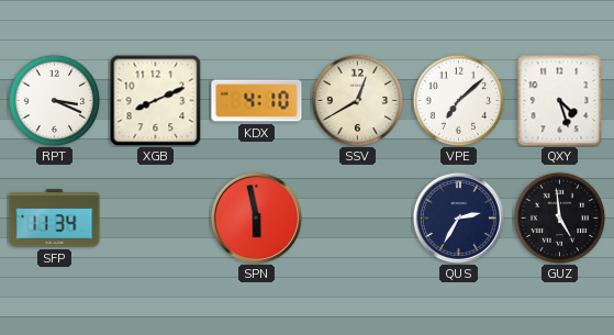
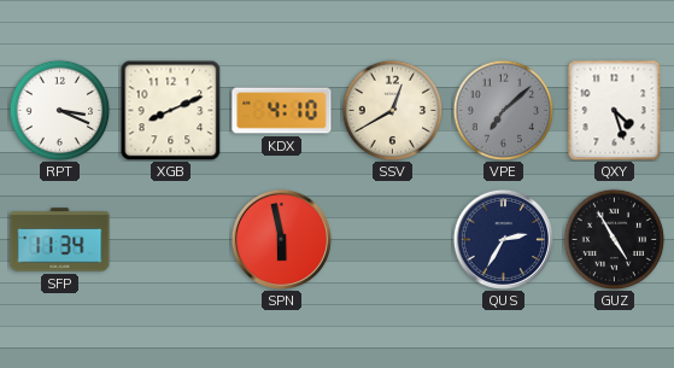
VPE dial: white -> grey
GUZ: 4:59 -> 4:55
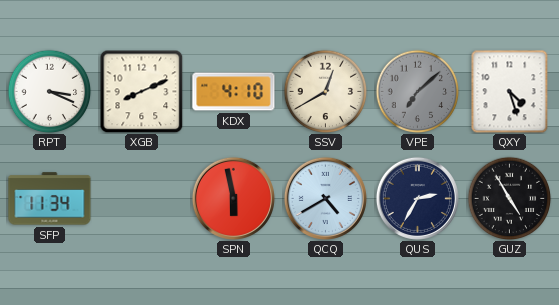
QCQ: none -> 4:40
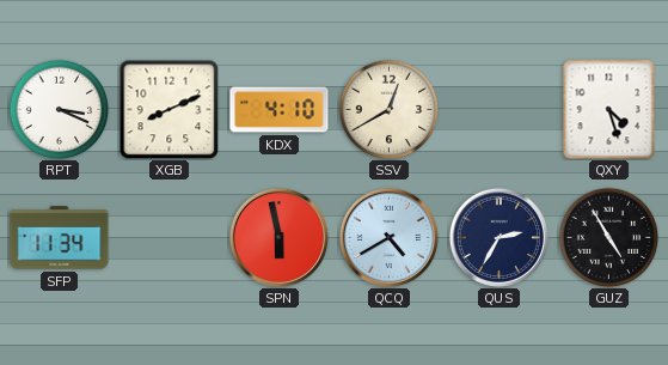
VPE: 7:08 -> none
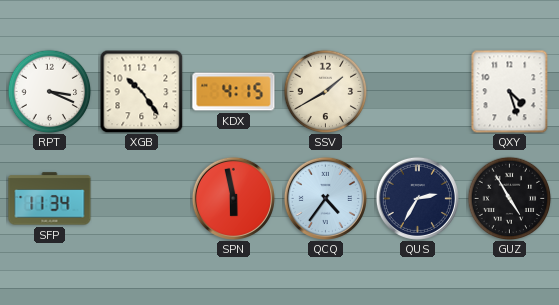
XGB: 8:11 -> 10:24
KDX: 4:10 -> 4:15
SSV: 12:40 -> 1:40
QCQ: 4:40 -> 4:36
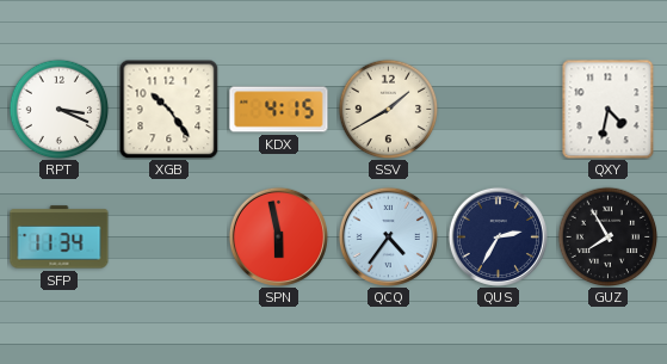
QXY: 4:27 -> 4:32
GUZ: 4:55 -> 7:55
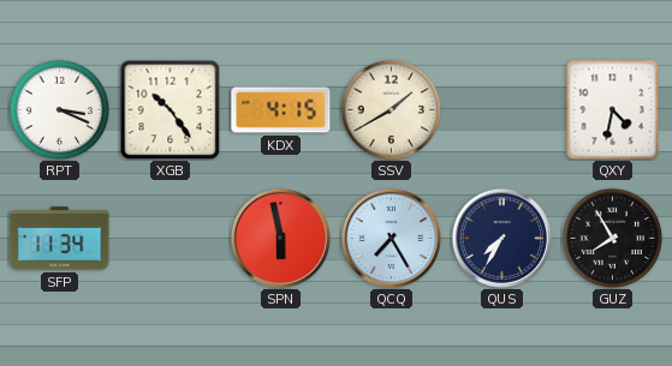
QCQ: 4:36 -> 7:25
QUS: 2:35 -> 7:35
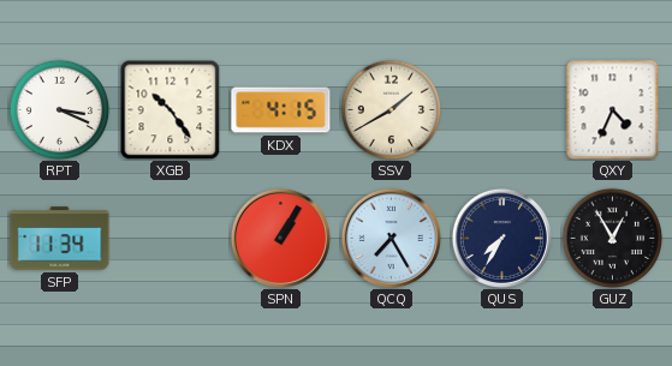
QXY: 4:32 -> 4:34
SPN: 5:58 -> 1:05
GUZ: 7:55 -> 12:55
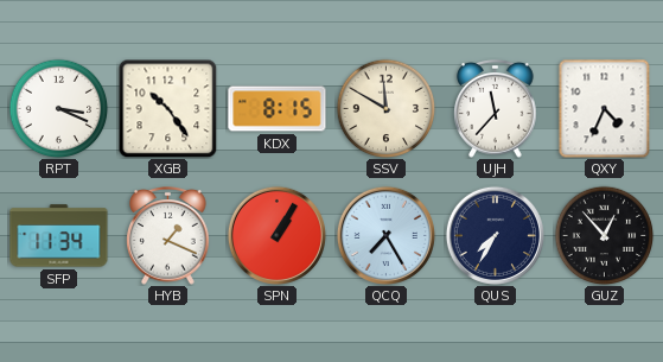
KDX: 4:15 -> 8:15
SSV: 1:40 -> 11:50
UJH: none -> 11:37
HYB: none -> 1:19
GUZ: 12:55 -> 12:53
